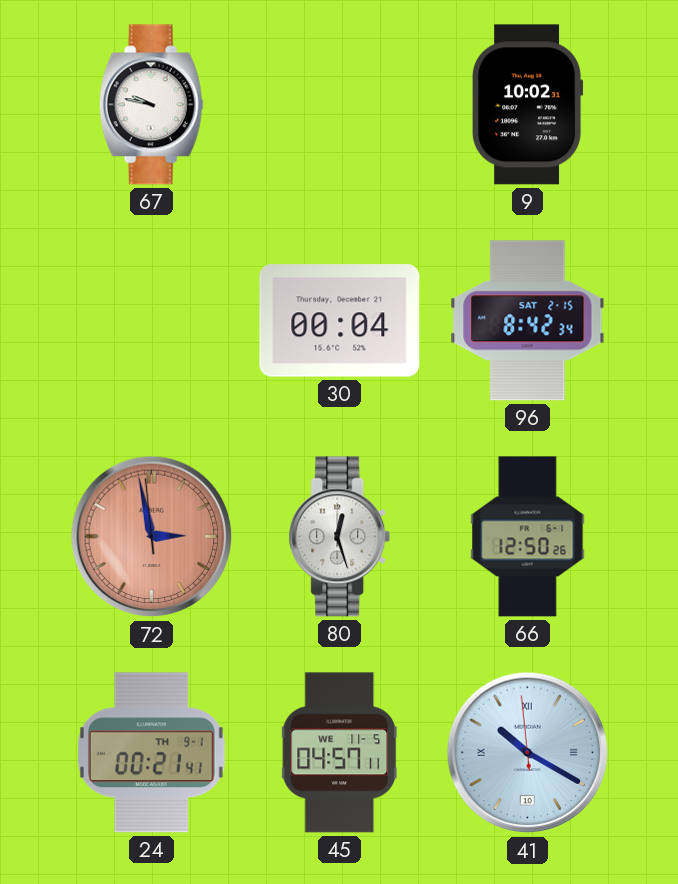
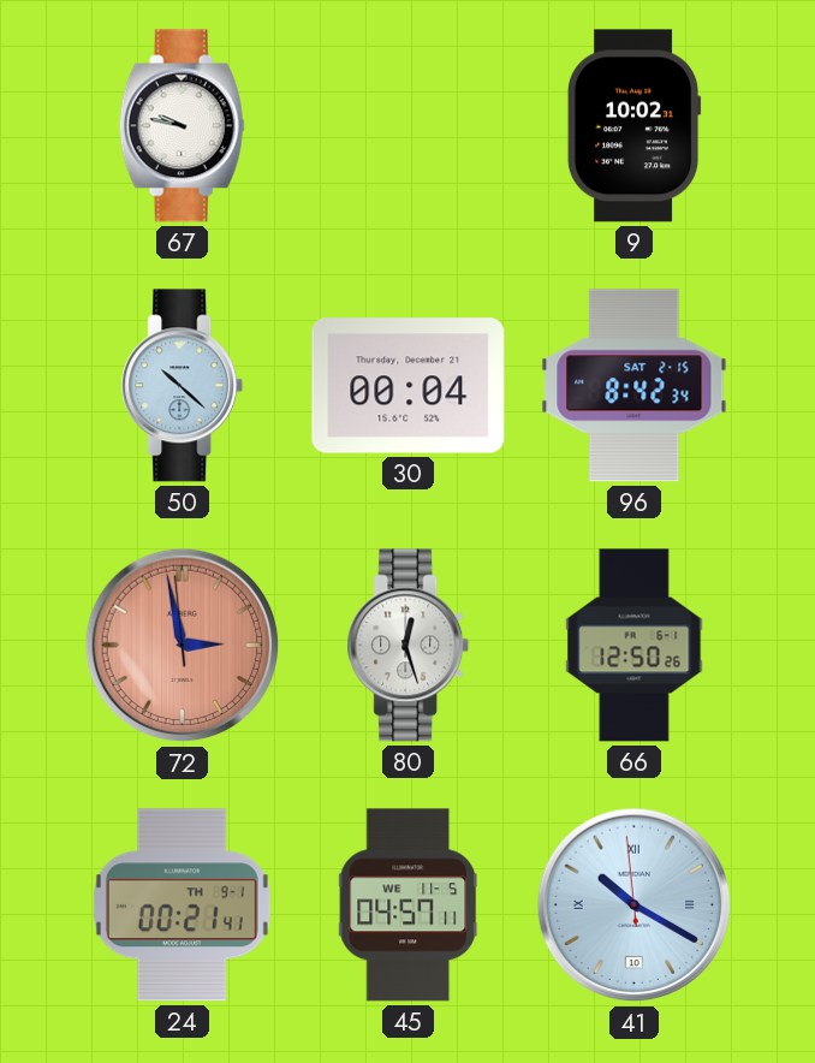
50: none -> 10:22
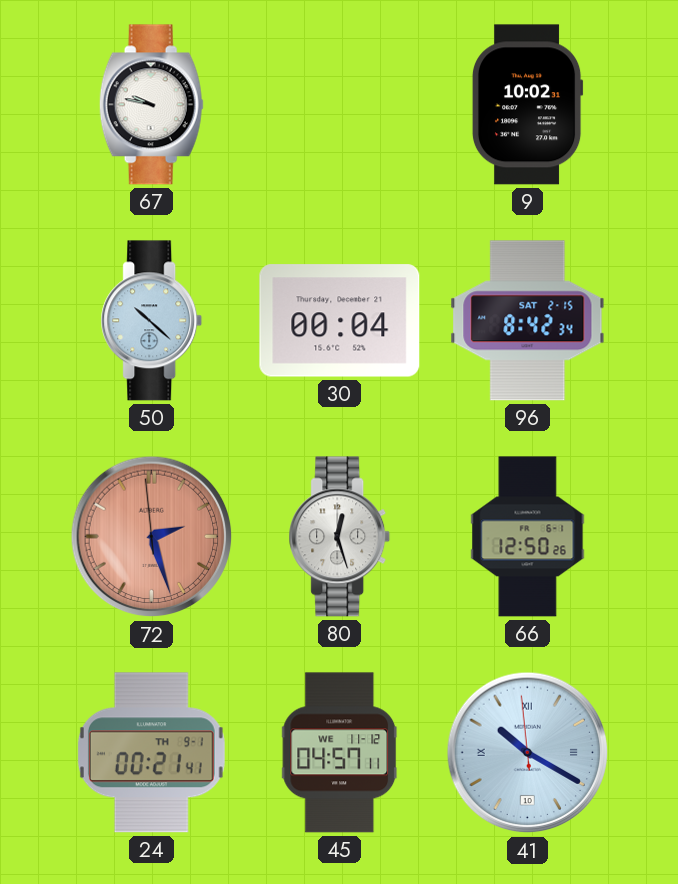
72: 2:57 -> 2:26
45 date: WE 11-5 -> WE 11-12
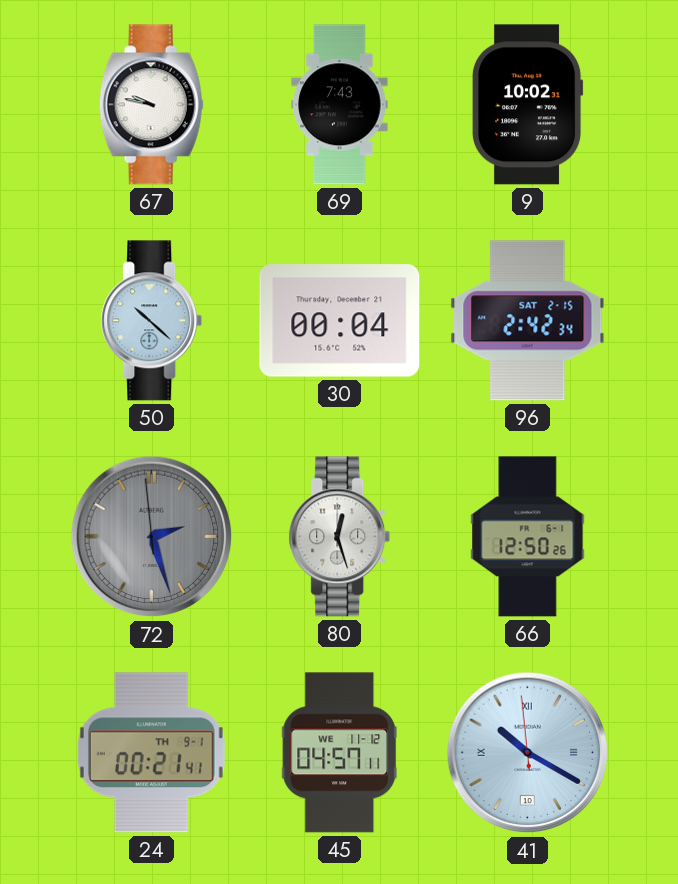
69: none -> 7:43
96: 8:42 -> 2:42
72 dial: salmon -> grey
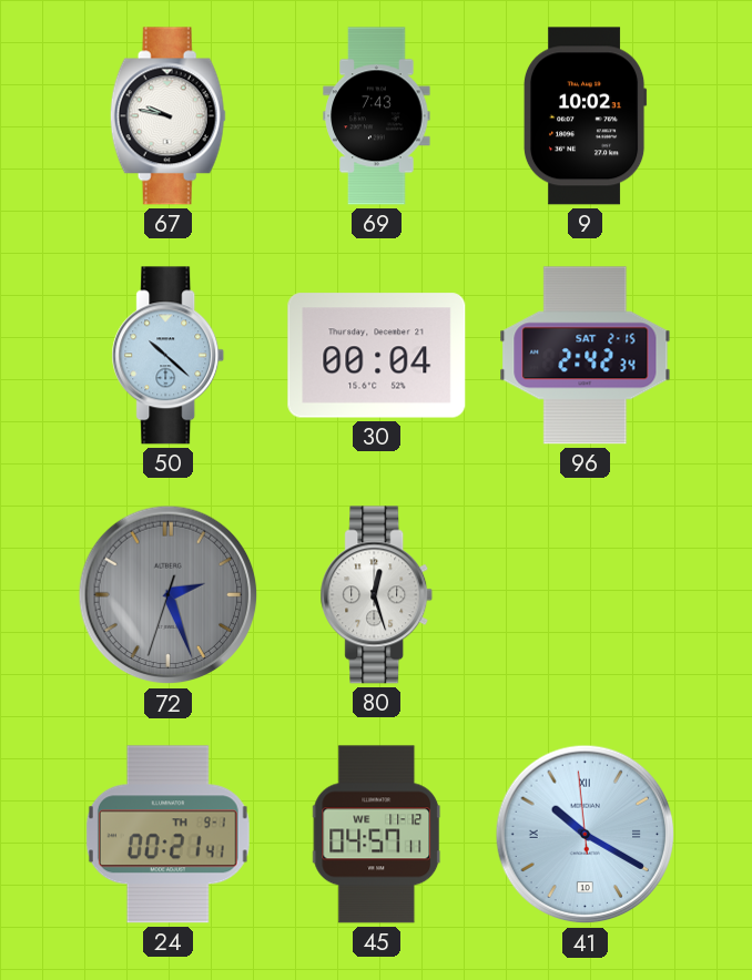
72: 2:26:59 -> 2:26:33
66: 12:50 -> none
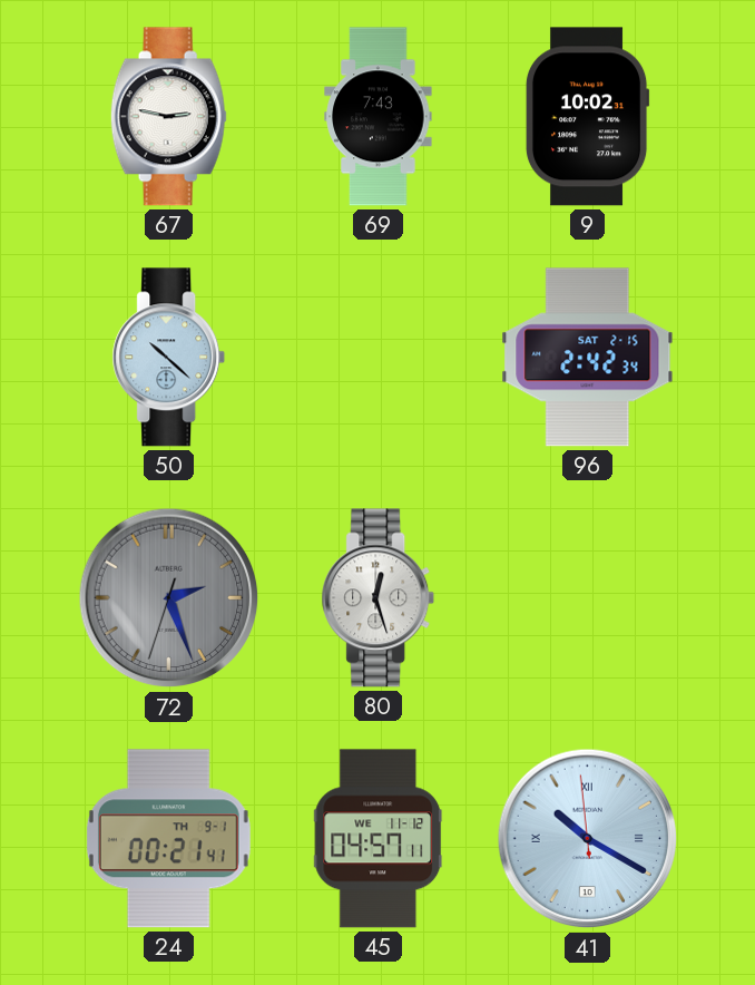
67: 9:47 -> 2:47
30: 00:04 -> none
